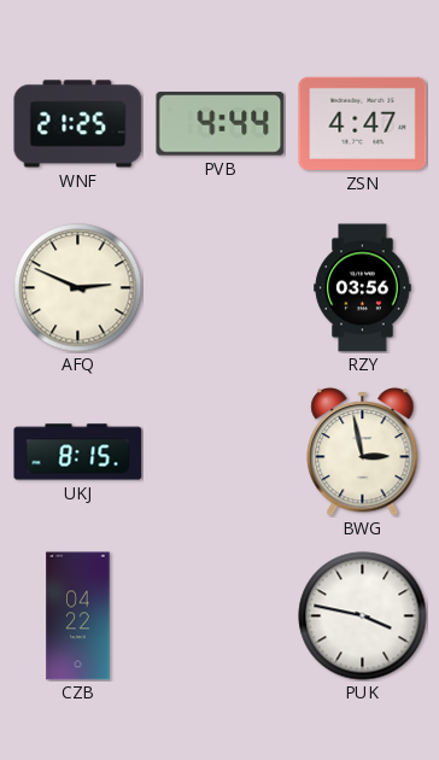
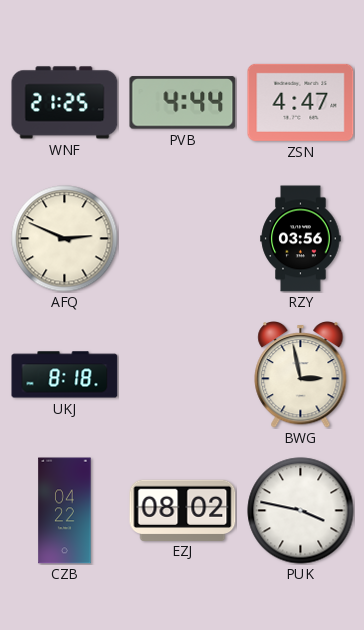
UKJ: 8:15 -> 8:18
EZJ: none -> 08:02
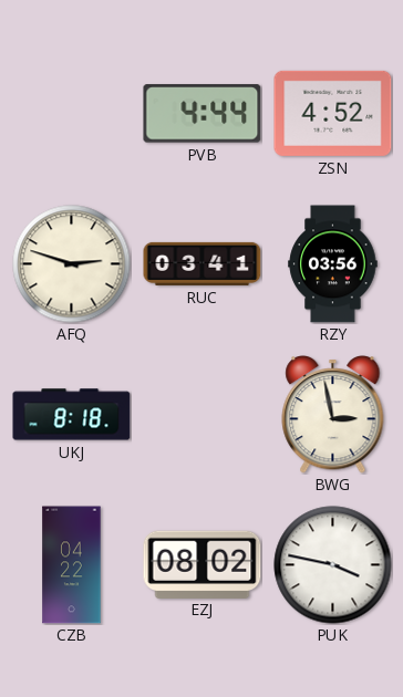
WNF: 21:25 -> none
ZSN: 4:47 -> 4:52
AFQ: 2:49 -> 2:48
RUC: none -> 03:41
